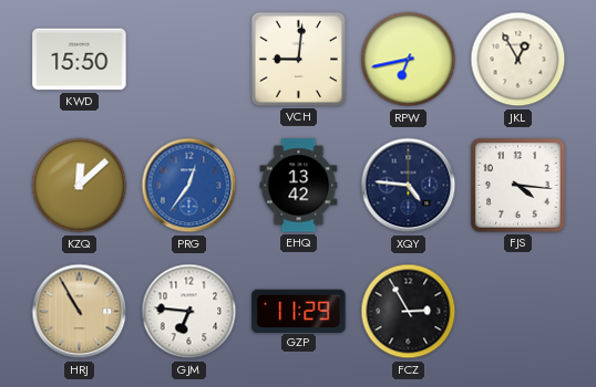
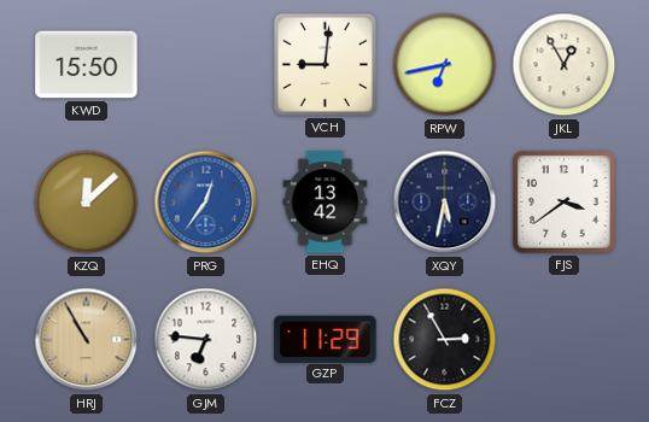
XQY: 4:46 -> 5:32
FJS: 4:16 -> 3:39
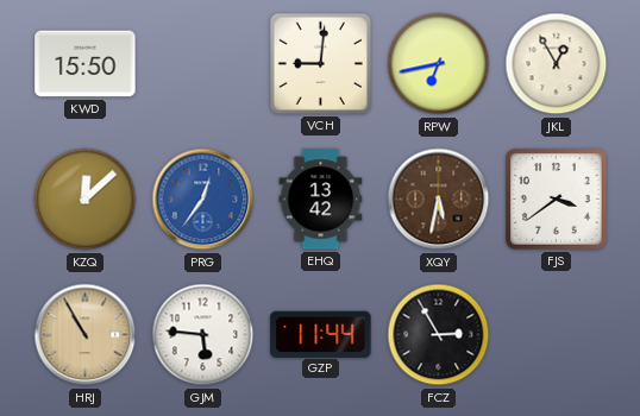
XQY dial: navy -> brown
GJM: 6:46 -> 5:46
GZP: 11:29 -> 11:44
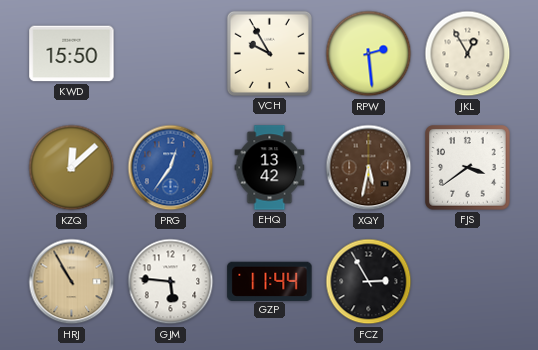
VCH: 9:01 -> 9:55
RPW: 6:43 -> 2:29
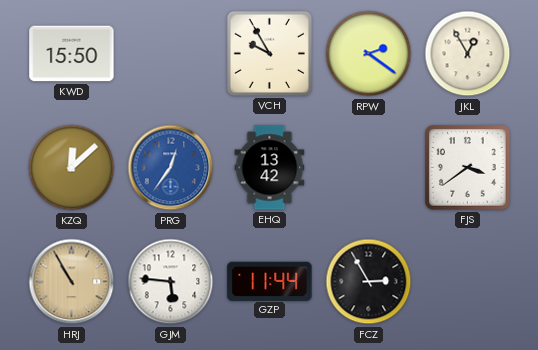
RPW: 2:29 -> 2:21
XQY: 5:32 -> none
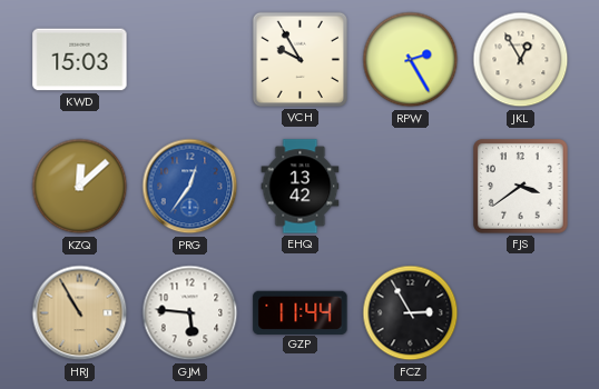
KWD: 15:50 -> 15:03
RPW: 2:21 -> 2:25
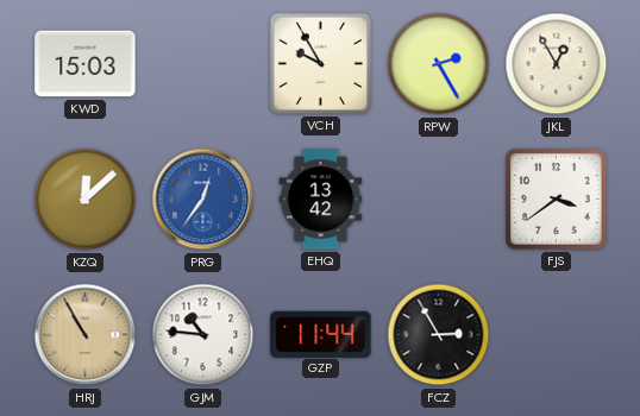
GJM: 5:46 -> 10:46
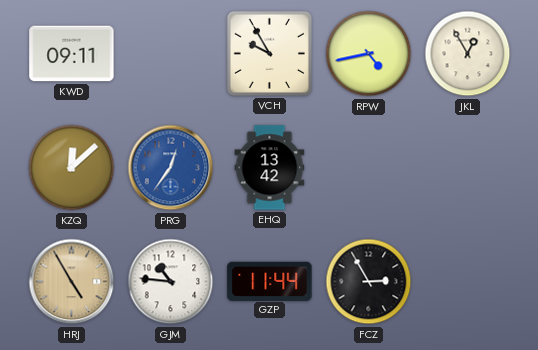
KWD: 15:03 -> 09:11
RPW: 2:25 -> 4:43
FJS: 3:39 -> none
HRJ: 10:55 -> 4:55
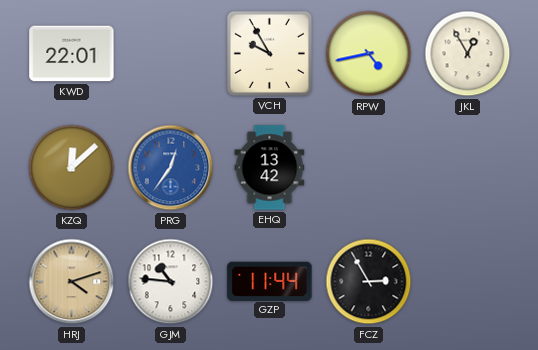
KWD: 09:11 -> 22:01
HRJ: 4:55 -> 4:12
